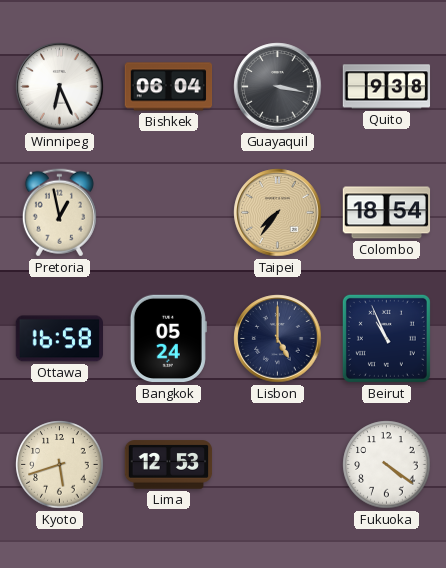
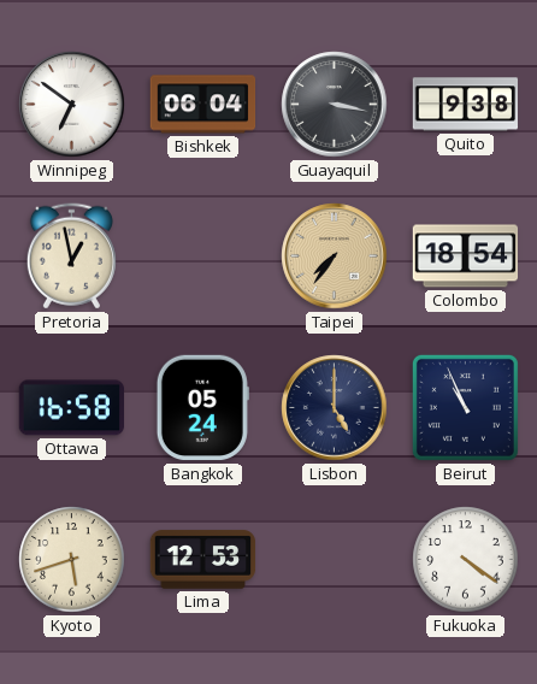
Winnipeg: 6:26 -> 6:51
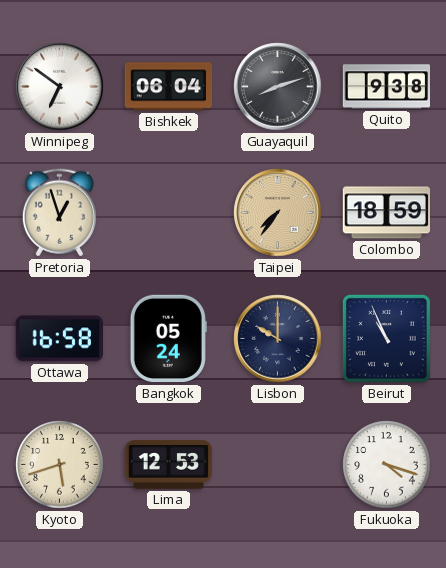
Guayaquil: 3:17 -> 8:12
Pretoria: 12:58 -> 12:57
Colombo: 18:54 -> 18:59
Lisbon: 5:00 -> 10:00
Fukuoka: 4:21 -> 4:18
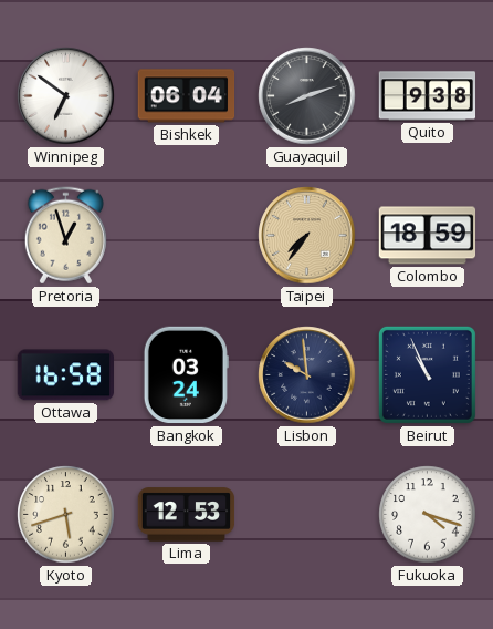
Bangkok: 05:24 -> 03:24
Lisbon: 10:00 -> 9:59
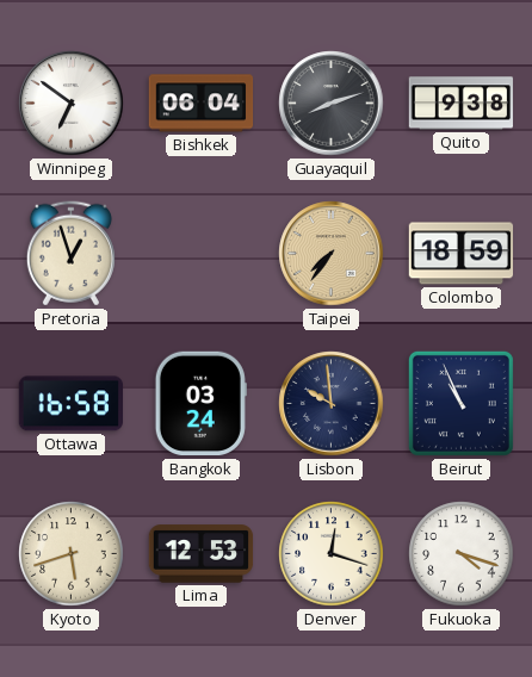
Denver: none -> 12:18
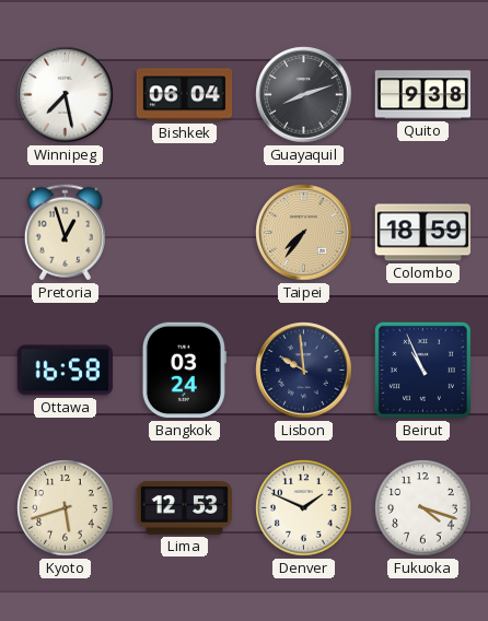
Winnipeg: 6:51 -> 7:28
Denver: 12:18 -> 1:49
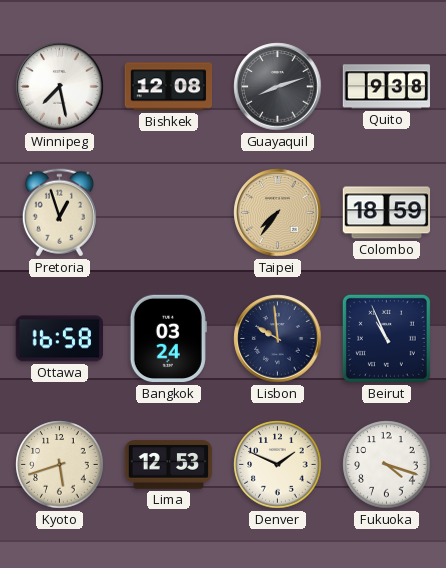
Bishkek: 06:04 -> 12:08
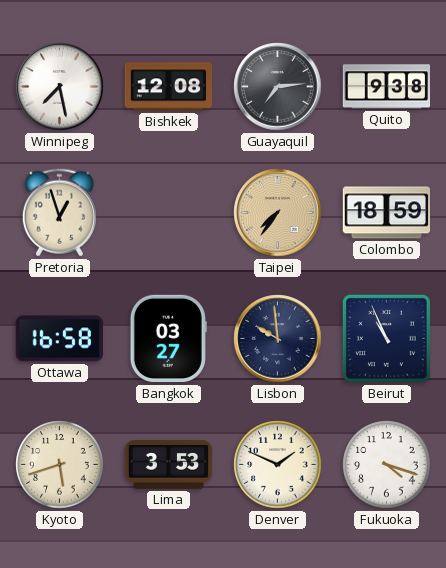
Guayaquil: 8:12 -> 7:14
Bangkok: 03:24 -> 03:27
Lima: 12:53 -> 3:53
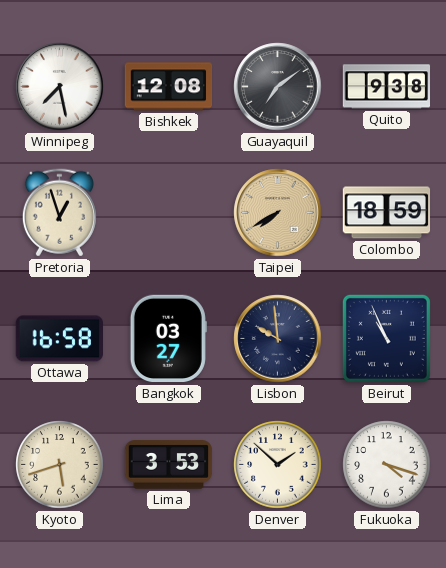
Guayaquil: 7:14 -> 7:09
Taipei: 7:36 -> 7:40
Denver: 1:49 -> 1:52
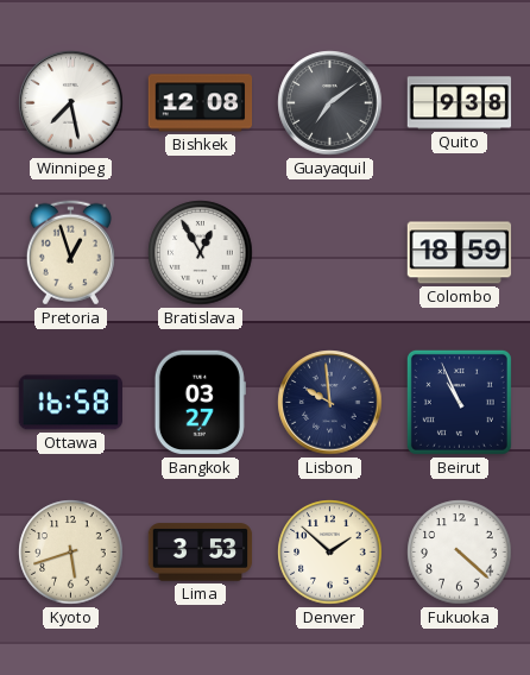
Bratislava: none -> 12:55
Taipei: 7:40 -> none
Fukuoka: 4:18 -> 4:22
